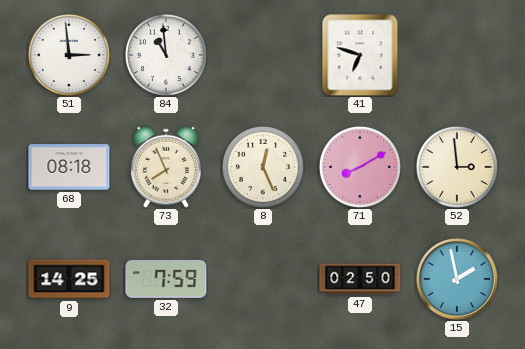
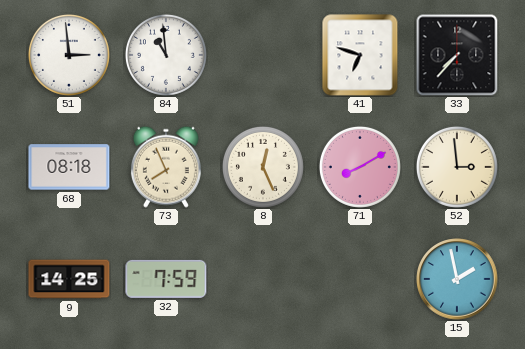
33: none -> 7:37
47: 02:50 -> none
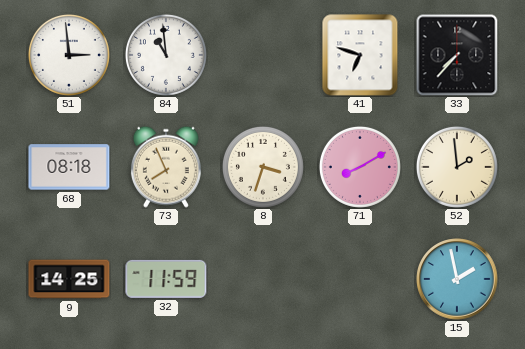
8: 12:26 -> 3:33
52: 2:59 -> 1:59
32: 7:59 -> 11:59
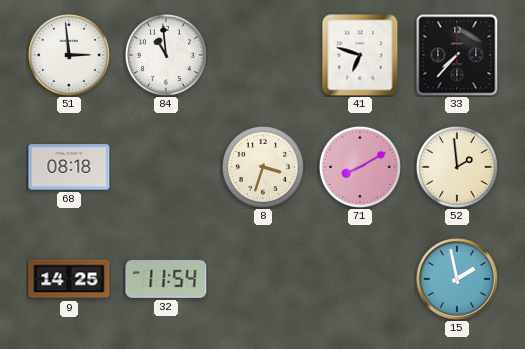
73: 7:56 -> none
32: 11:59 -> 11:54
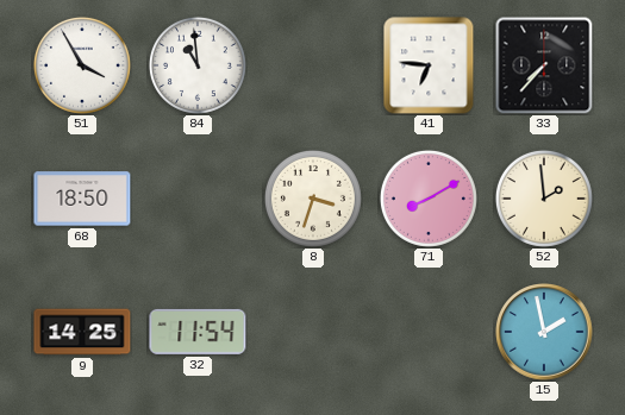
51: 2:59 -> 3:55
41: 6:48 -> 6:46
68: 08:18 -> 18:50
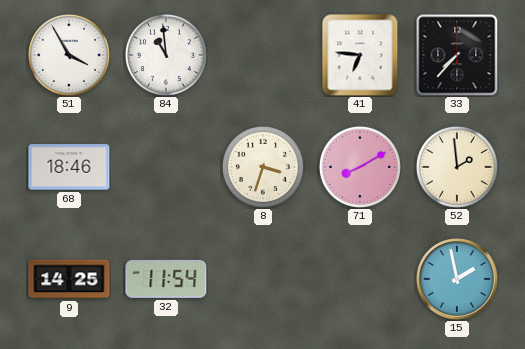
68: 18:50 -> 18:46
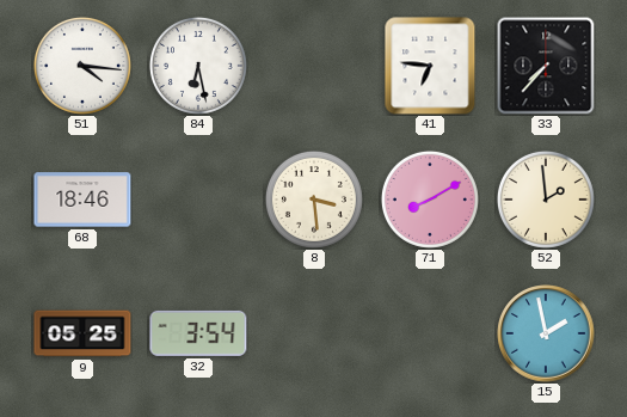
51: 3:55 -> 4:16
84: 10:59 -> 6:28
8: 3:33 -> 3:29
9: 14:25 -> 05:25
32: 11:54 -> 3:54
